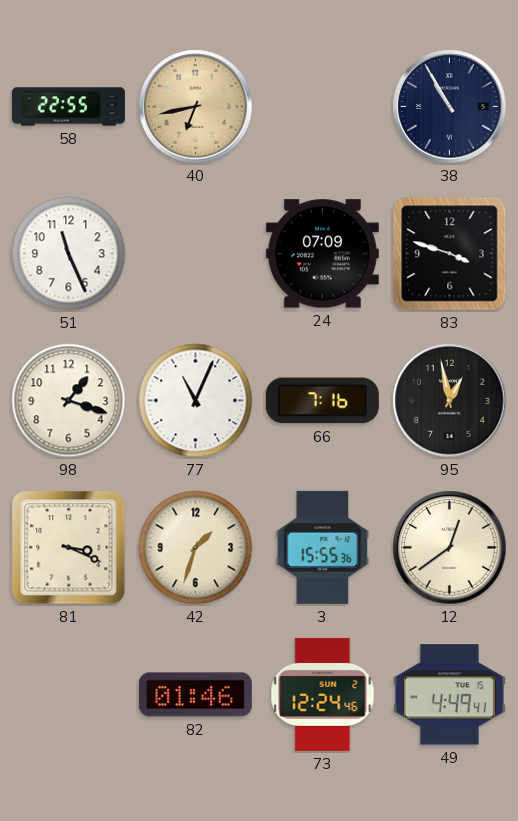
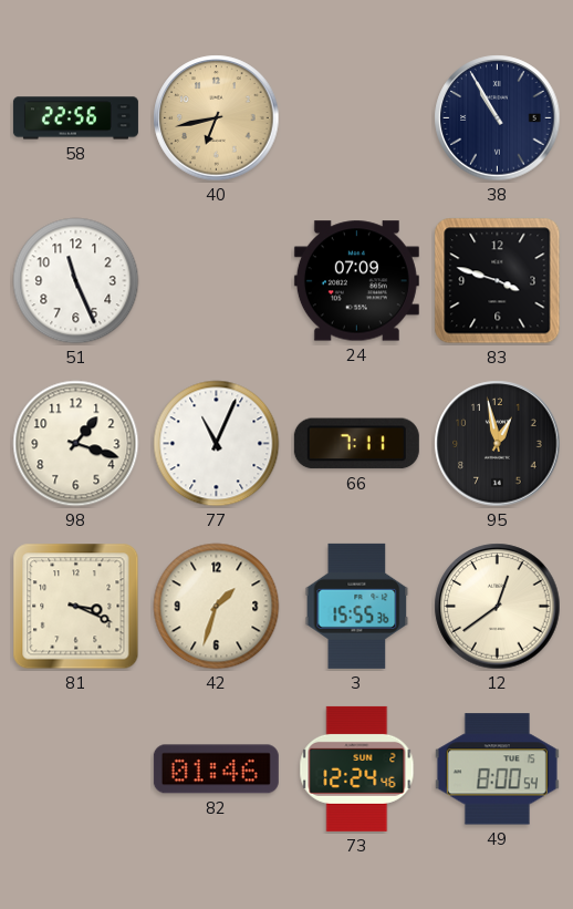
58: 22:55 -> 22:56
66: 7:16 -> 7:11
49: 4:49 -> 8:00
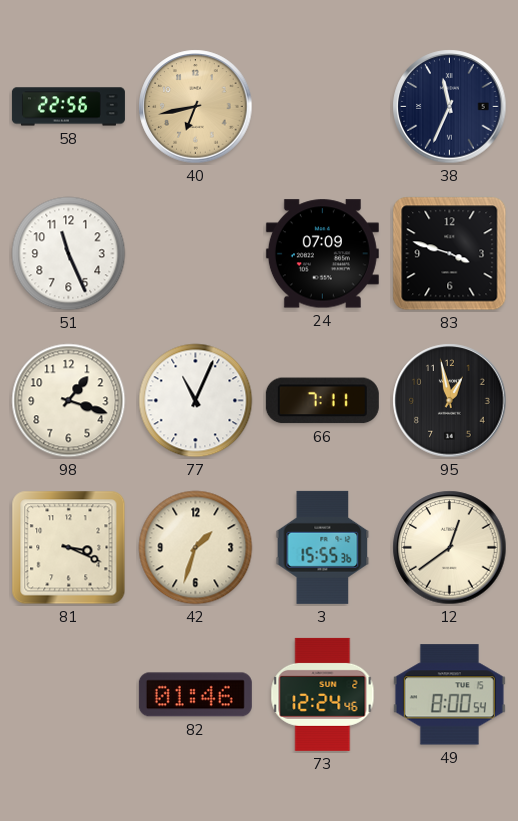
38: 10:55 -> 11:34
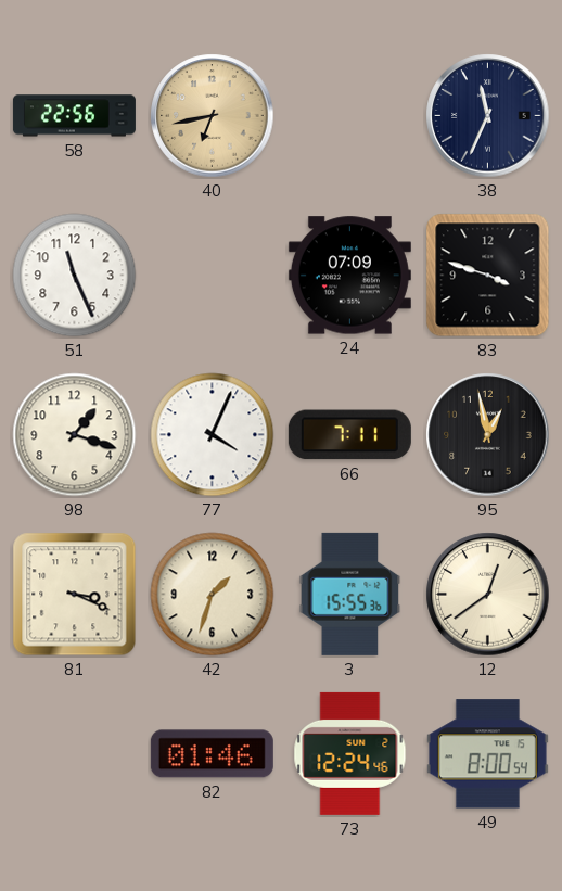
77: 11:04 -> 4:04
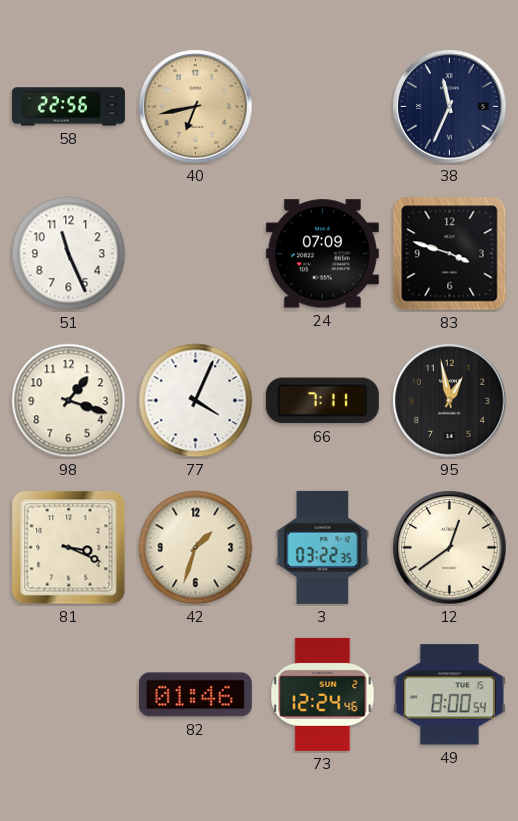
3: 15:55 -> 03:22
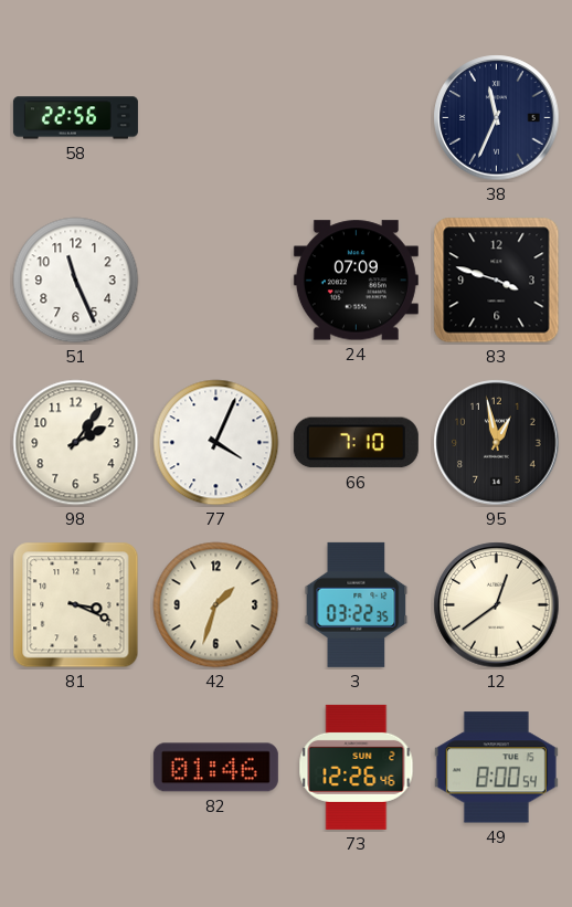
40: 6:43 -> none
98: 1:18 -> 2:06
66: 7:11 -> 7:10
73: 12:24 -> 12:26
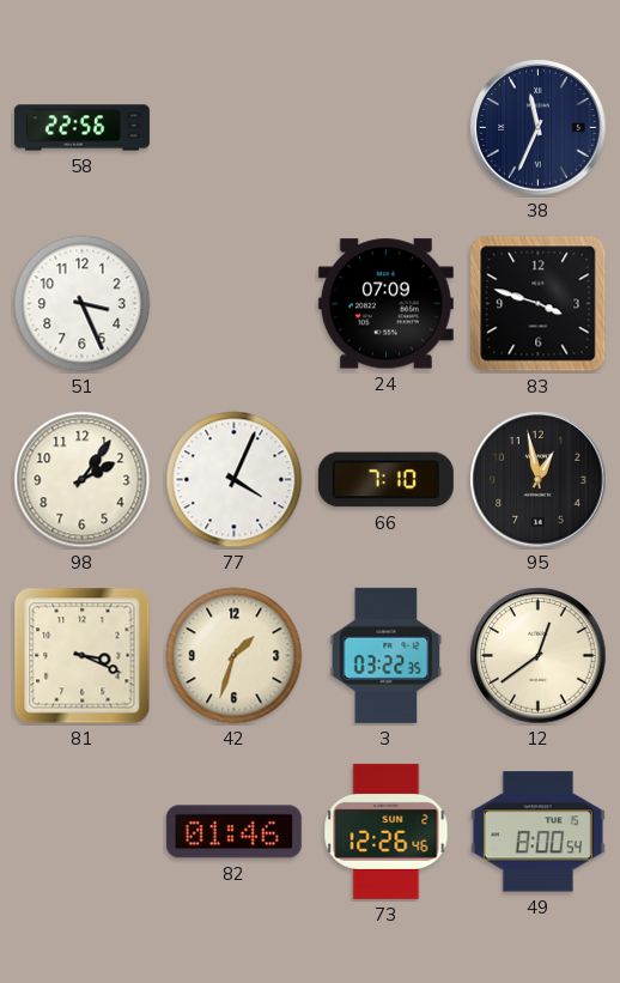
51: 11:26 -> 3:26
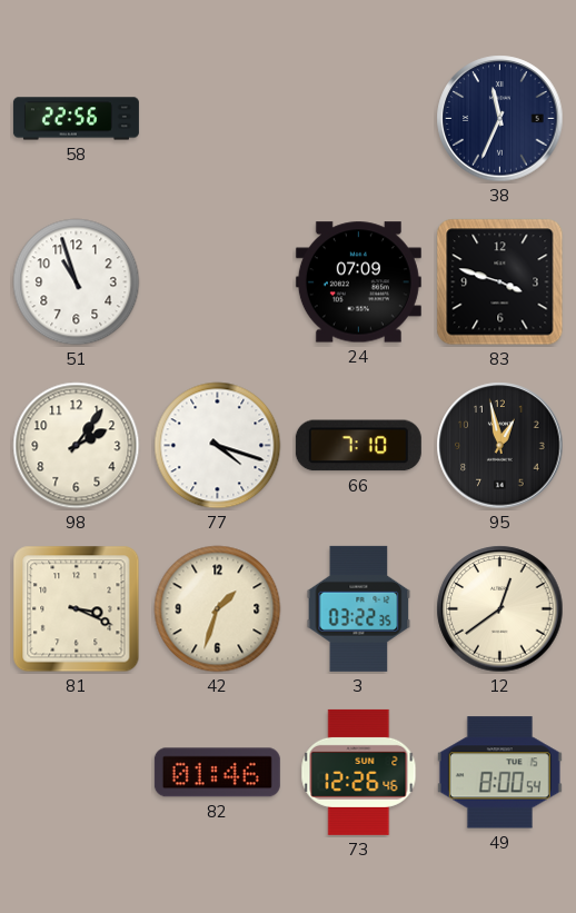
51: 3:26 -> 10:57
77: 4:04 -> 4:18
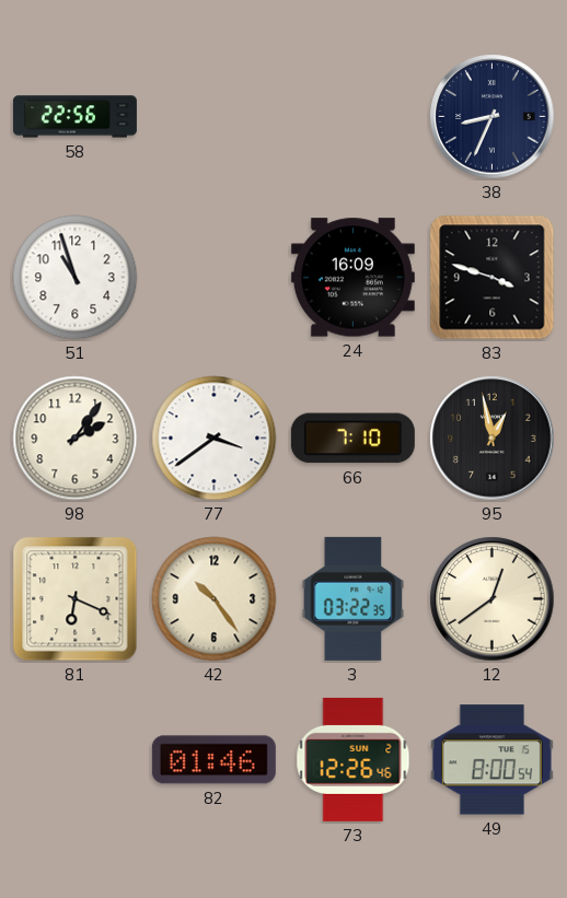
38: 11:34 -> 8:34
24: 07:09 -> 16:09
77: 4:18 -> 3:39
81: 3:19 -> 6:19
42: 1:33 -> 10:24
